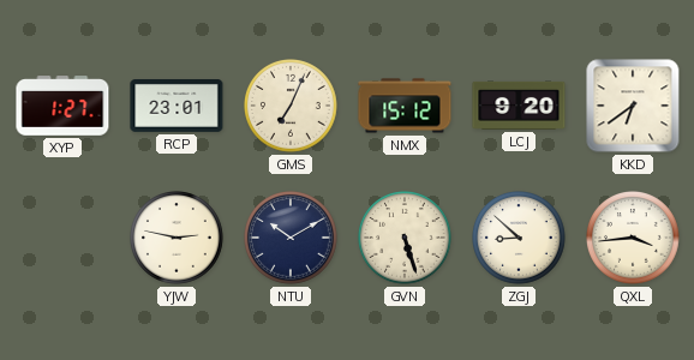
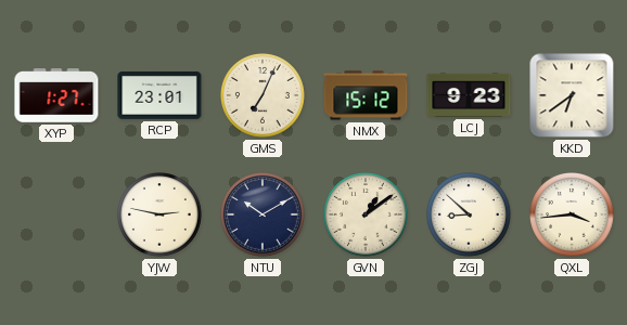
LCJ: 9:20 -> 9:23
GVN: 5:27 -> 1:09
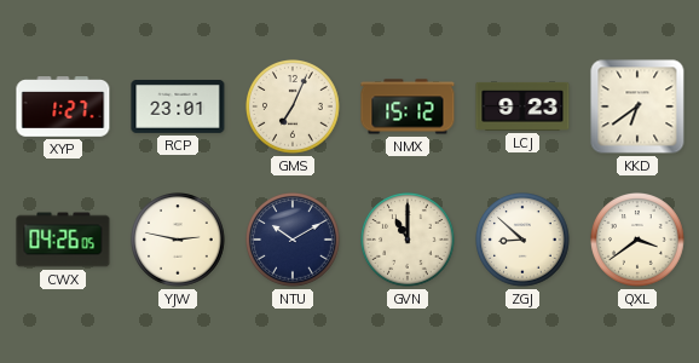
CWX: none -> 04:26
GVN: 1:09 -> 11:00
QXL: 3:44 -> 3:39
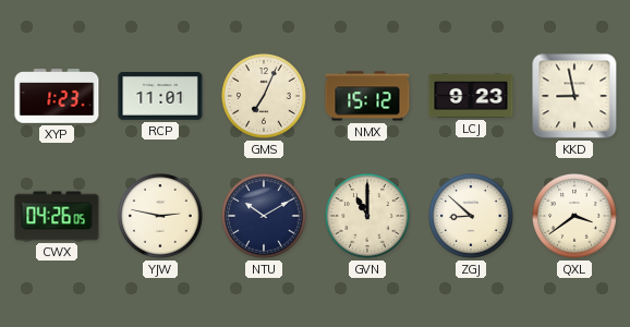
XYP: 1:27 -> 1:23
RCP: 23:01 -> 11:01
KKD: 6:39 -> 8:58
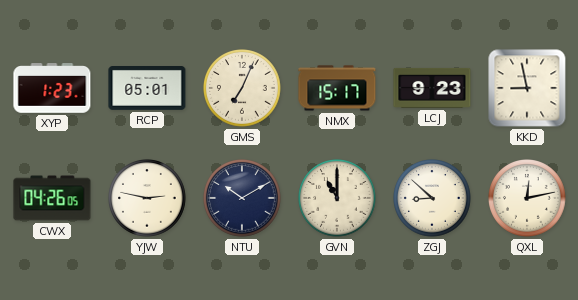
RCP: 11:01 -> 05:01
NMX: 15:12 -> 15:17
QXL: 3:39 -> 12:13
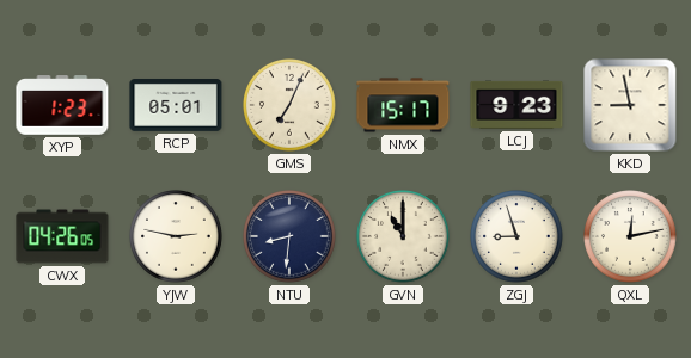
NTU: 10:10 -> 8:31
ZGJ: 8:52 -> 8:57
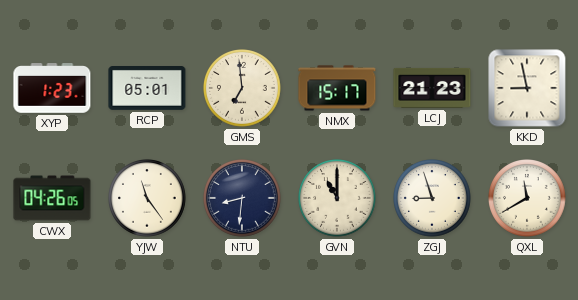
GMS: 7:04 -> 6:59
LCJ: 9:23 -> 21:23
YJW: 2:47 -> 11:24
QXL: 12:13 -> 11:40
